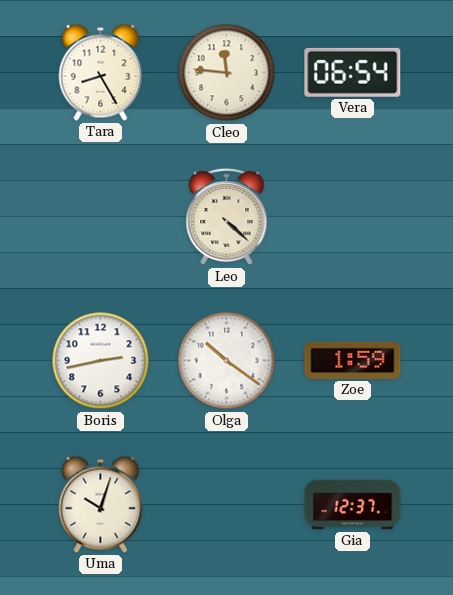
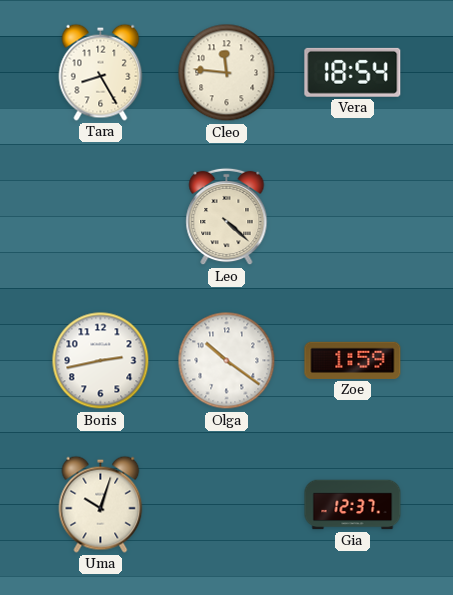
Vera: 06:54 -> 18:54
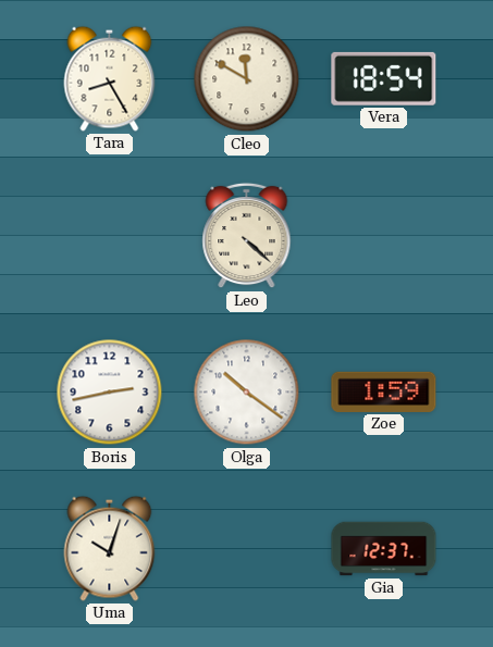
Cleo: 11:46 -> 11:50
